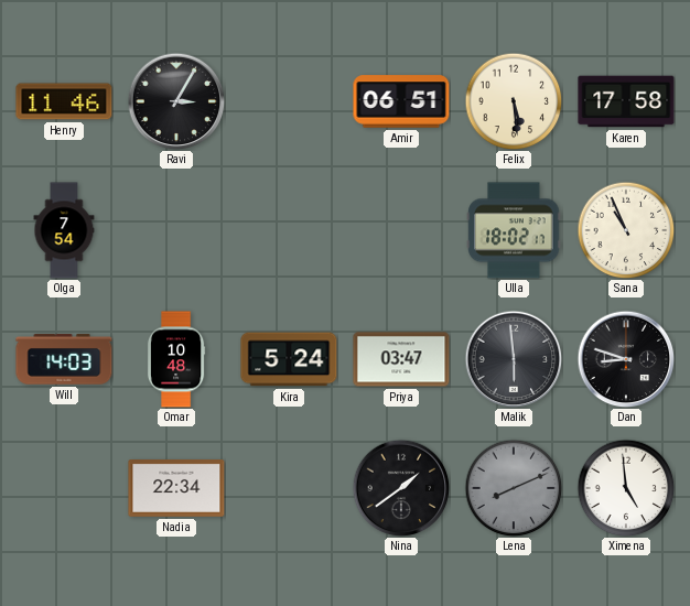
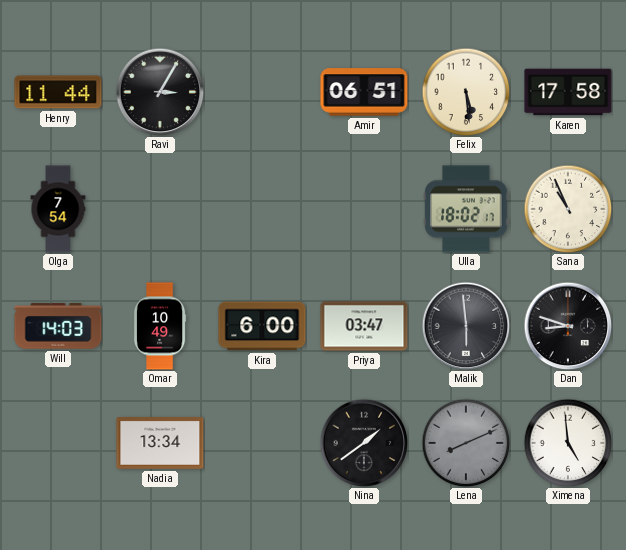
Henry: 11:46 -> 11:44
Omar: 10:48 -> 10:49
Kira: 5:24 -> 6:00
Nadia: 22:34 -> 13:34
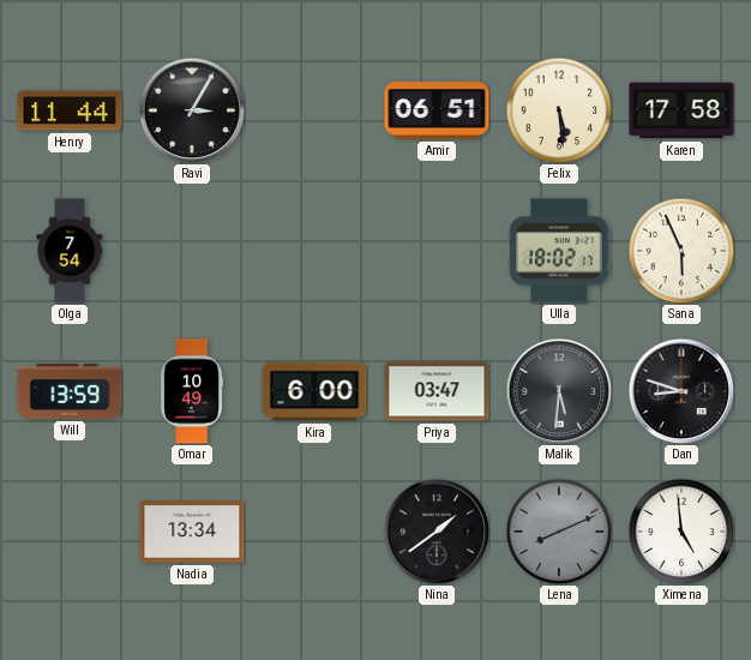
Sana: 10:56 -> 5:56
Will: 14:03 -> 13:59
Malik: 5:59 -> 5:31
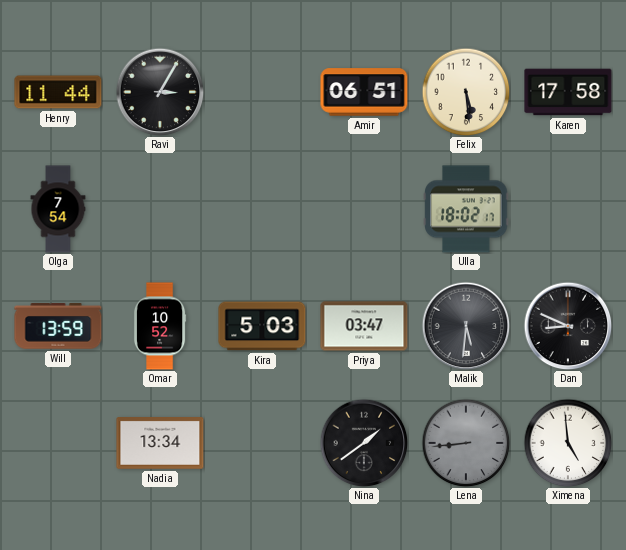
Sana: 5:56 -> none
Omar: 10:49 -> 10:52
Kira: 6:00 -> 5:03
Dan: 8:48 -> 8:49
Lena: 8:11 -> 8:44
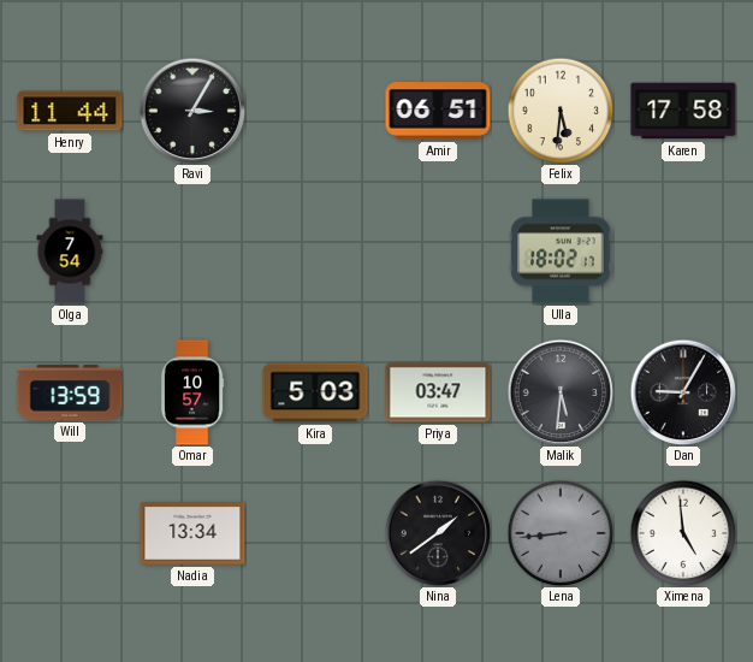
Felix: 5:29 -> 5:31
Omar: 10:52 -> 10:57
Dan: 8:49 -> 9:05
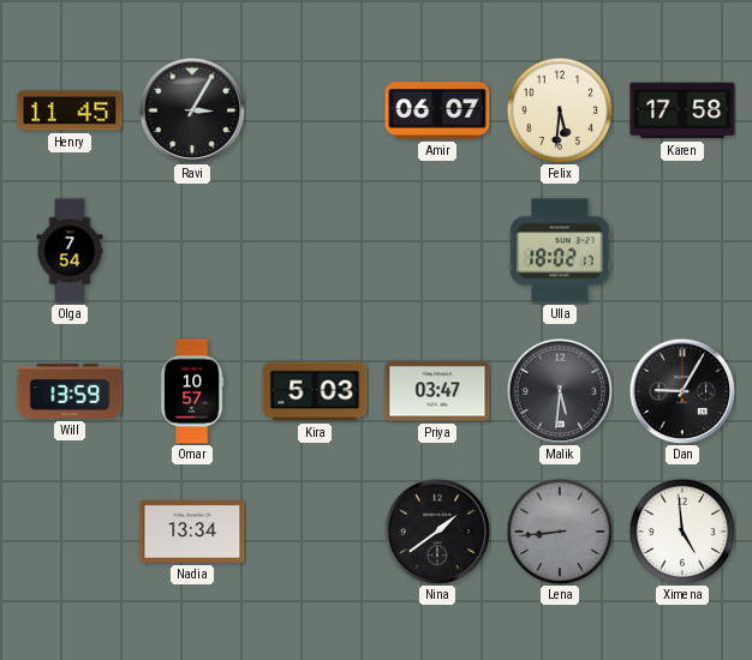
Henry: 11:44 -> 11:45
Amir: 06:51 -> 06:07
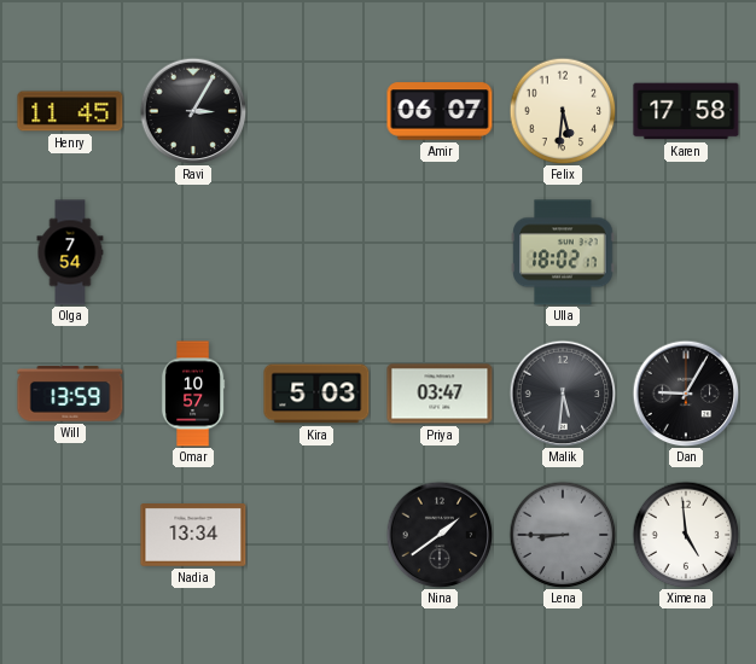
Lena: 8:44 -> 8:45
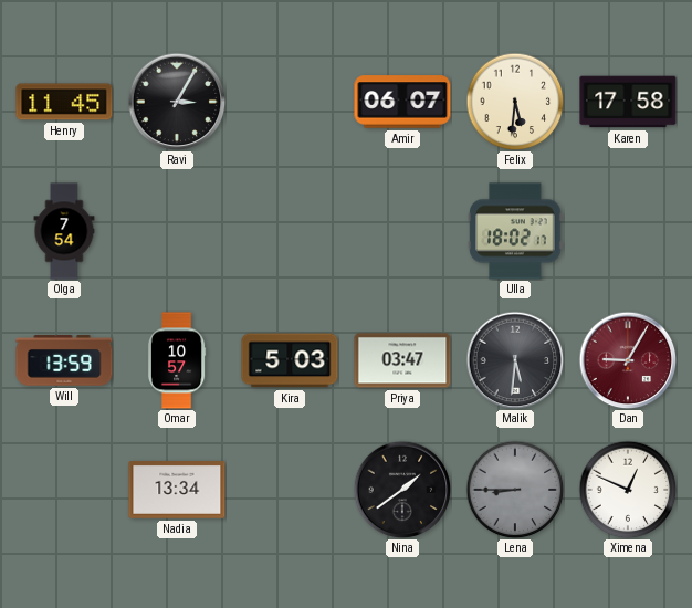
Dan dial: black -> burgundy
Ximena: 4:59 -> 12:49
